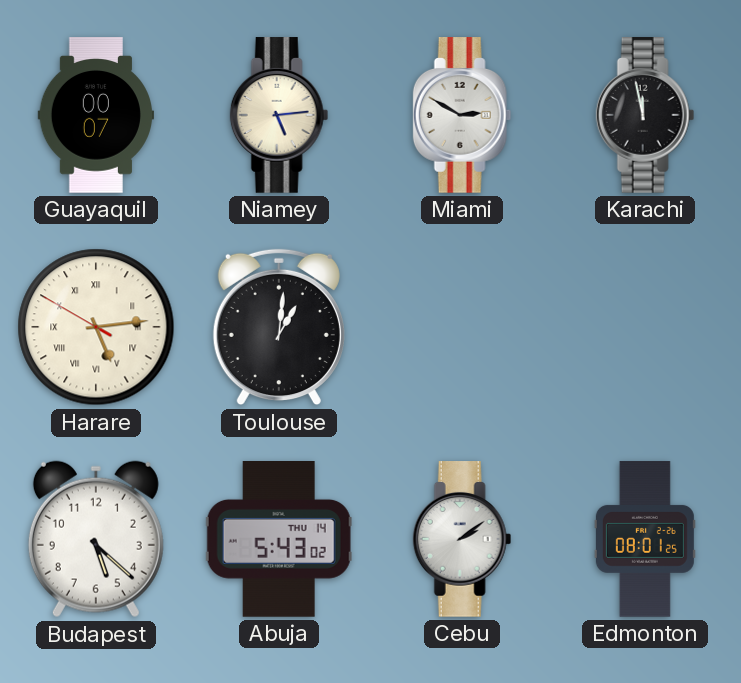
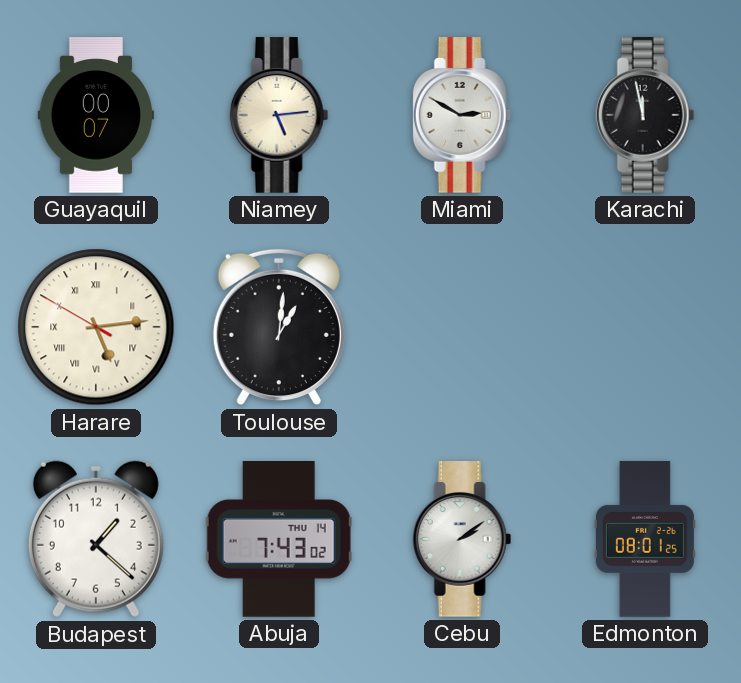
Budapest: 5:22 -> 1:22
Abuja: 5:43 -> 7:43
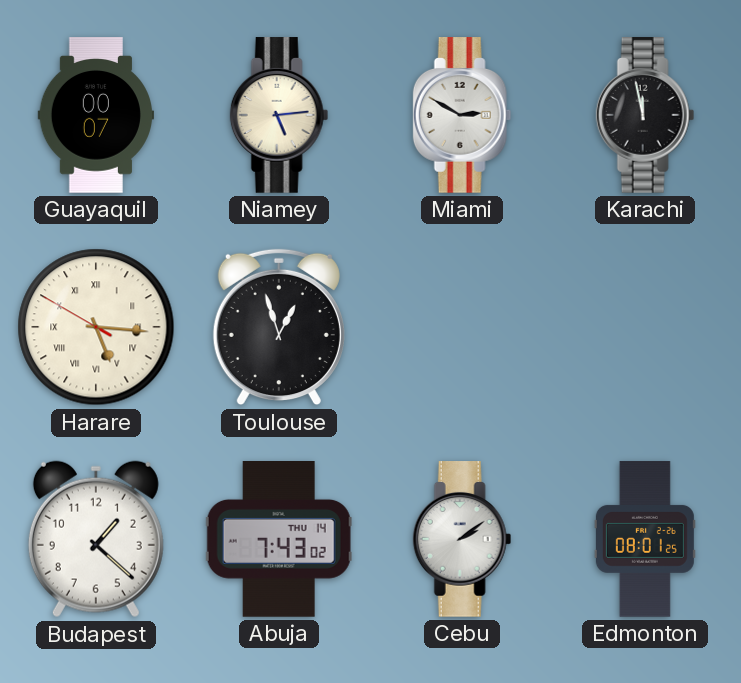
Harare: 5:13 -> 5:15
Toulouse: 1:01 -> 12:57
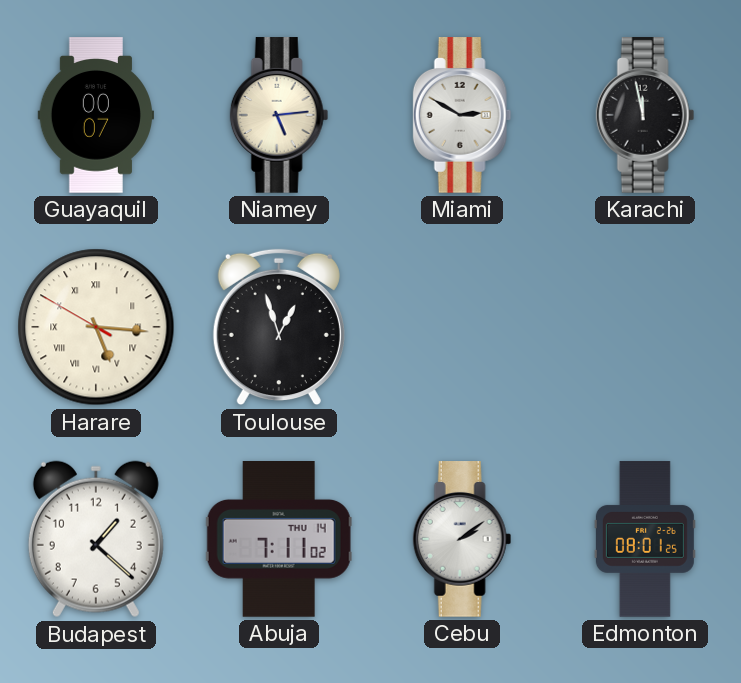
Abuja: 7:43 -> 7:11
